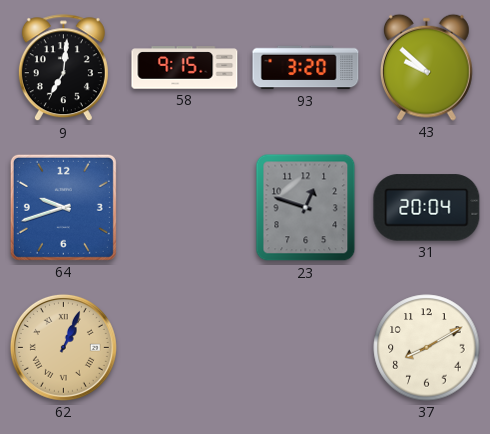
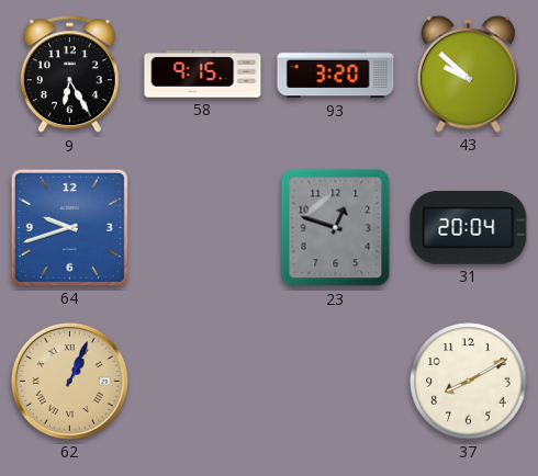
9: 7:01 -> 6:25
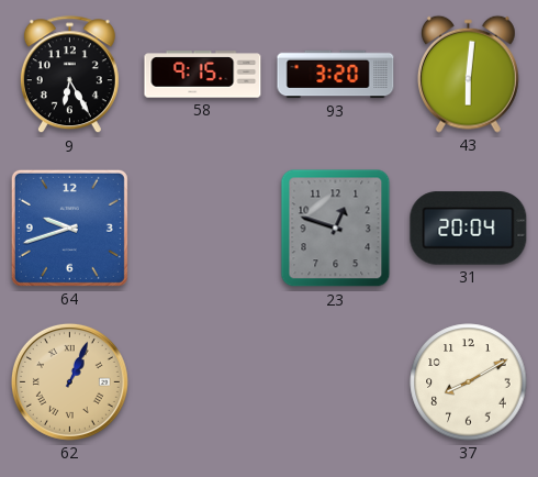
43: 9:52 -> 6:01
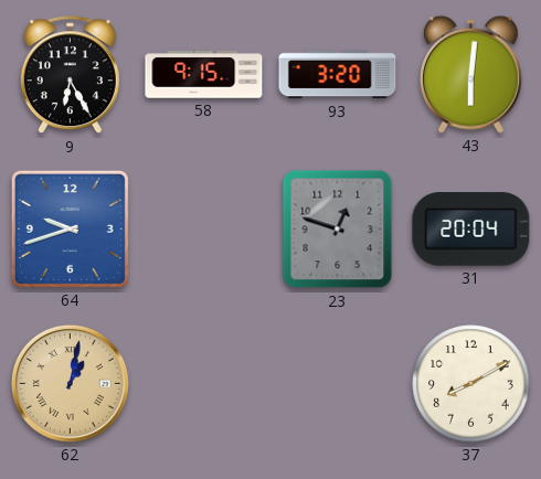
62: 1:04 -> 1:02
